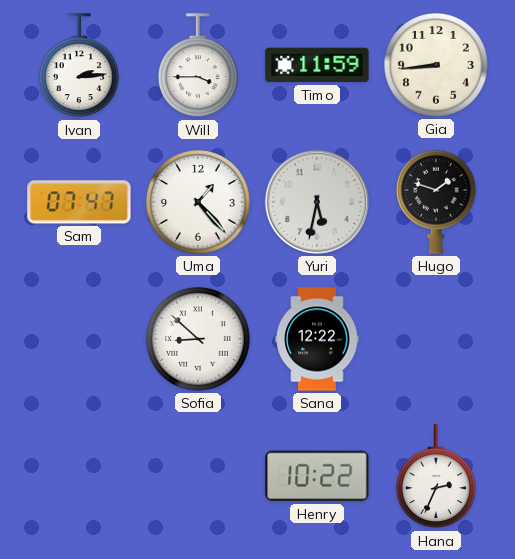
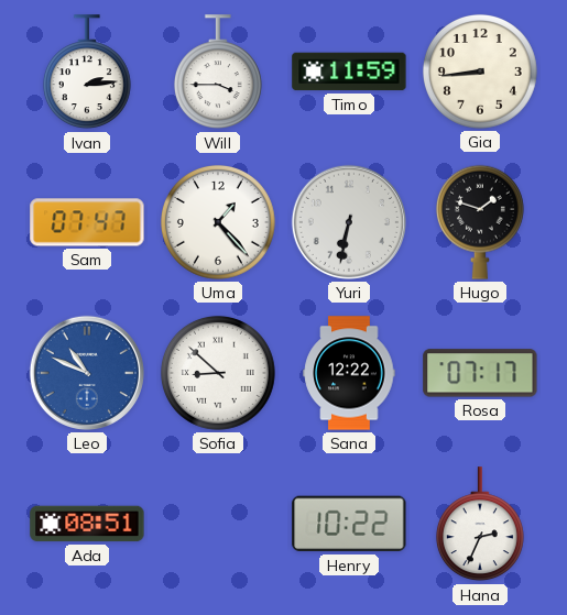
Yuri: 5:32 -> 6:32
Leo: none -> 10:49
Rosa: none -> 07:17
Ada: none -> 08:51
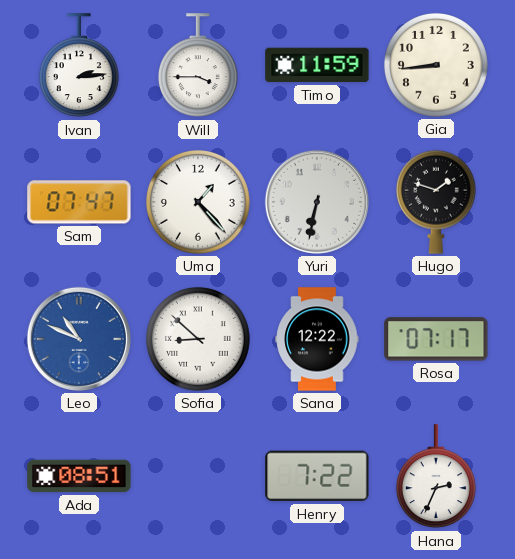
Henry: 10:22 -> 7:22
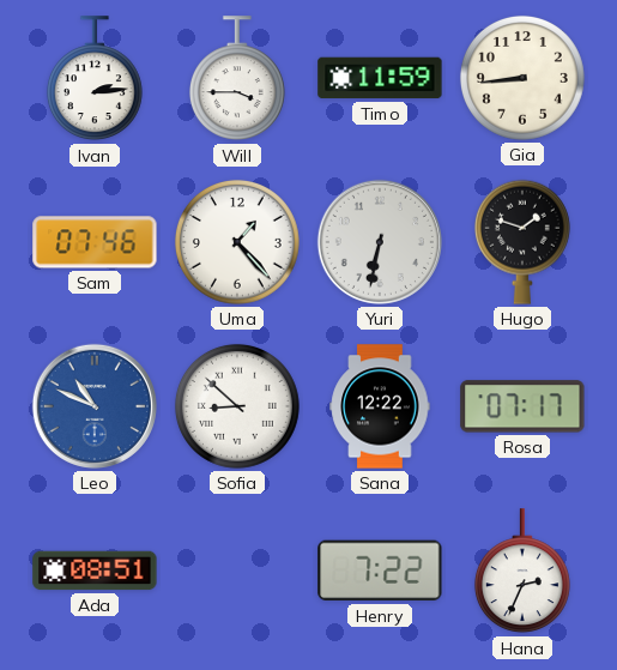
Sam: 07:47 -> 07:46
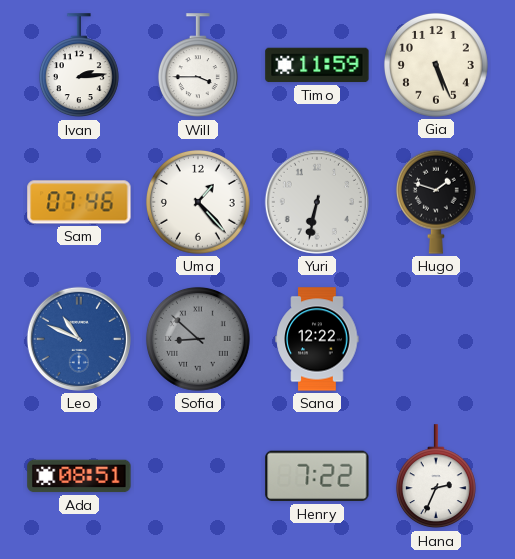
Gia: 8:44 -> 5:26
Sofia dial: white -> grey
Rosa: 07:17 -> none
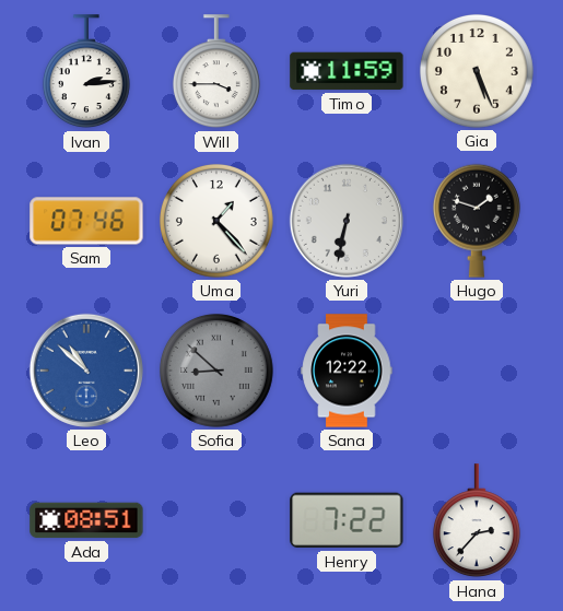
Leo: 10:49 -> 10:52
Hana: 2:34 -> 2:37
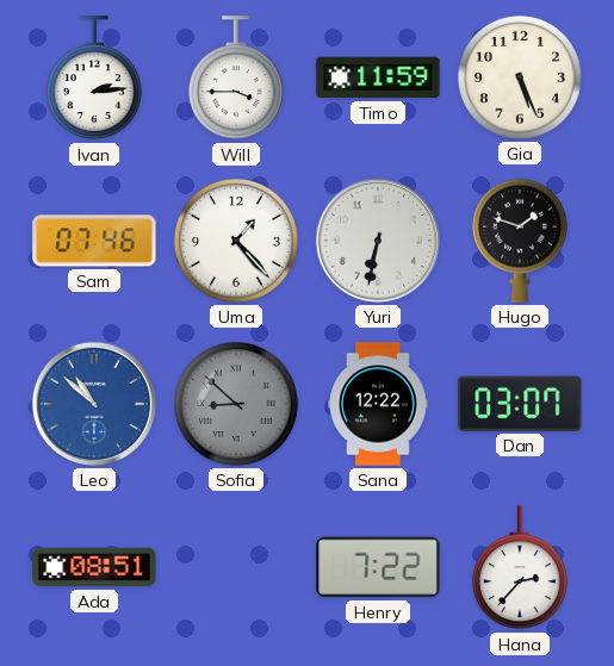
Dan: none -> 03:07
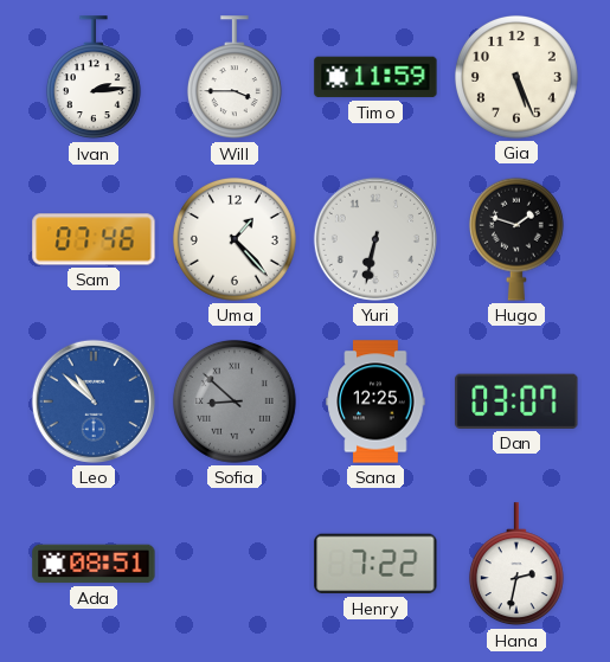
Sana: 12:22 -> 12:25
Hana: 2:37 -> 2:32
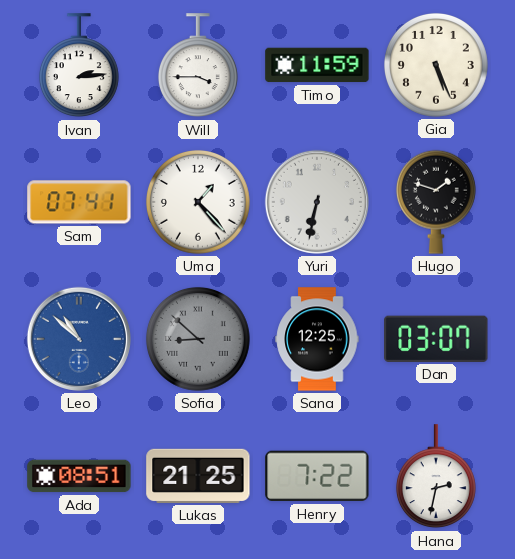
Sam: 07:46 -> 07:41
Lukas: none -> 21:25
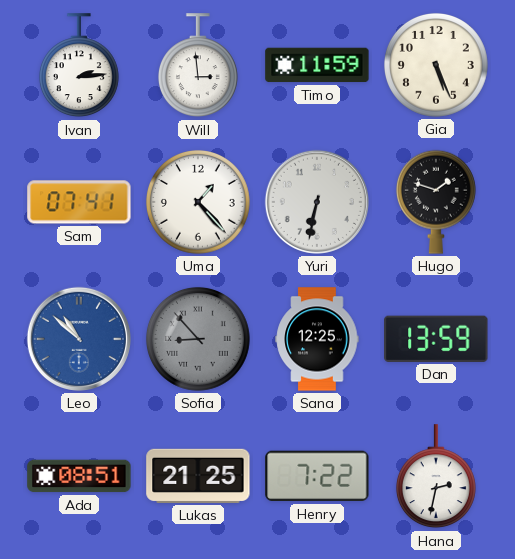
Will: 3:45 -> 2:59
Sofia: 8:52 -> 8:53
Dan: 03:07 -> 13:59
